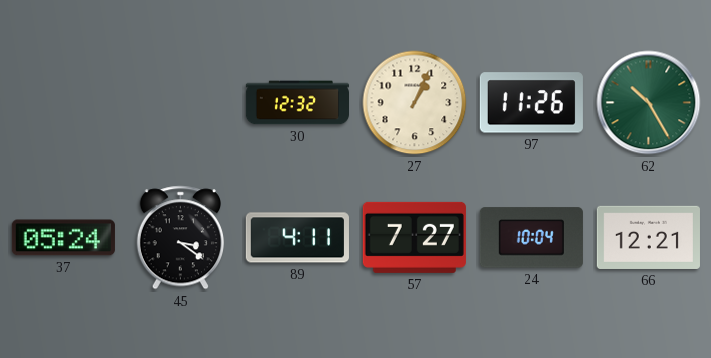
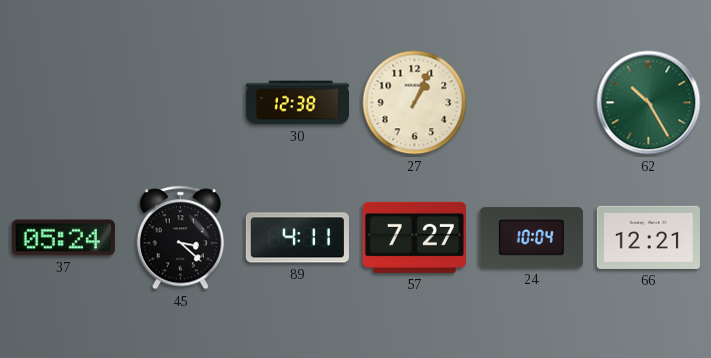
30: 12:32 -> 12:38
97: 11:26 -> none
45: 3:21 -> 3:22
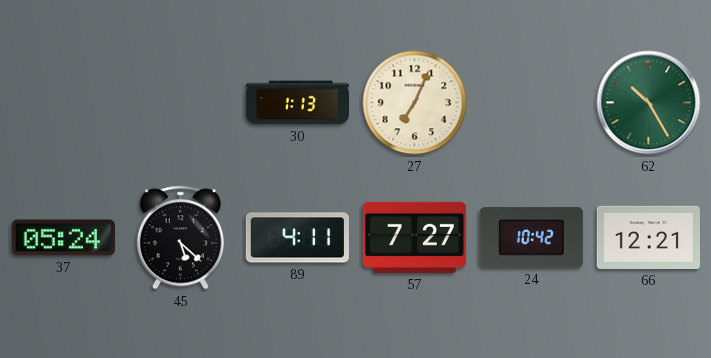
30: 12:38 -> 1:13
27: 1:04 -> 7:04
45: 3:22 -> 5:22
24: 10:04 -> 10:42
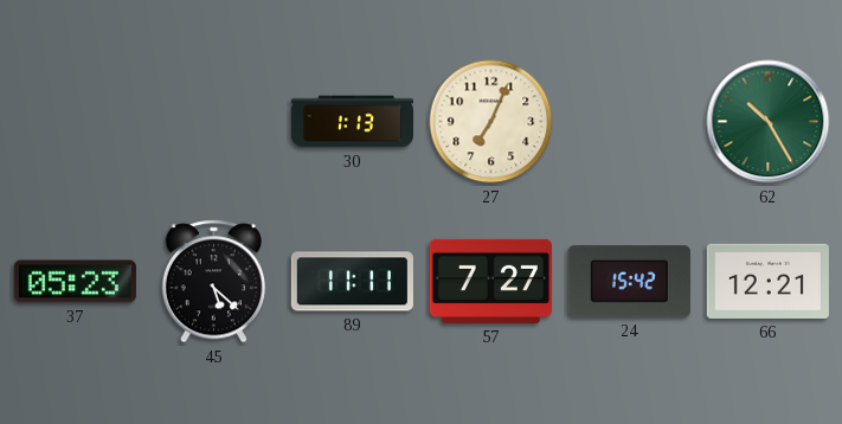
37: 05:24 -> 05:23
89: 4:11 -> 11:11
24: 10:42 -> 15:42
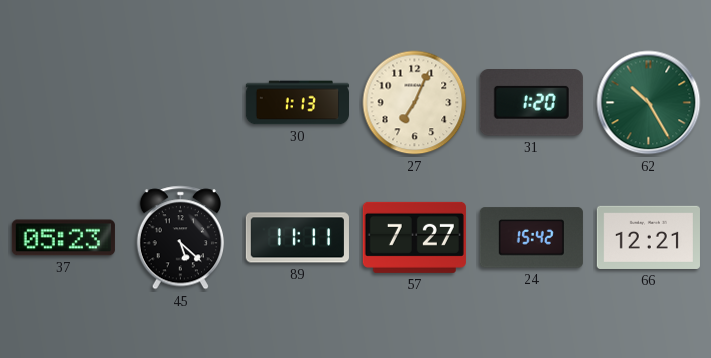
31: none -> 1:20
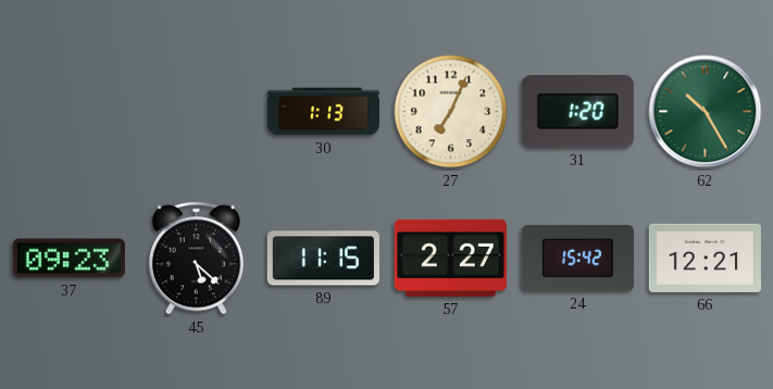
37: 05:23 -> 09:23
89: 11:11 -> 11:15
57: 7:27 -> 2:27
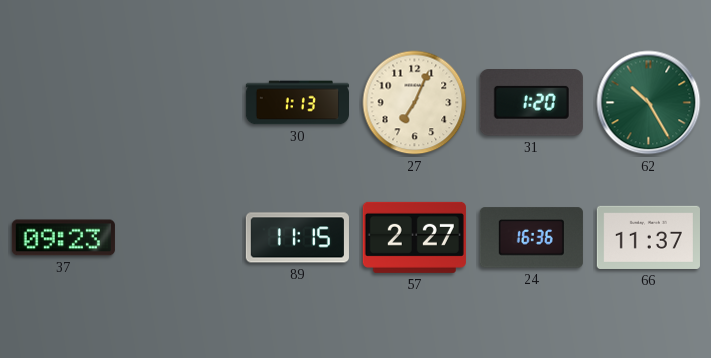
45: 5:22 -> none
24: 15:42 -> 16:36
66: 12:21 -> 11:37
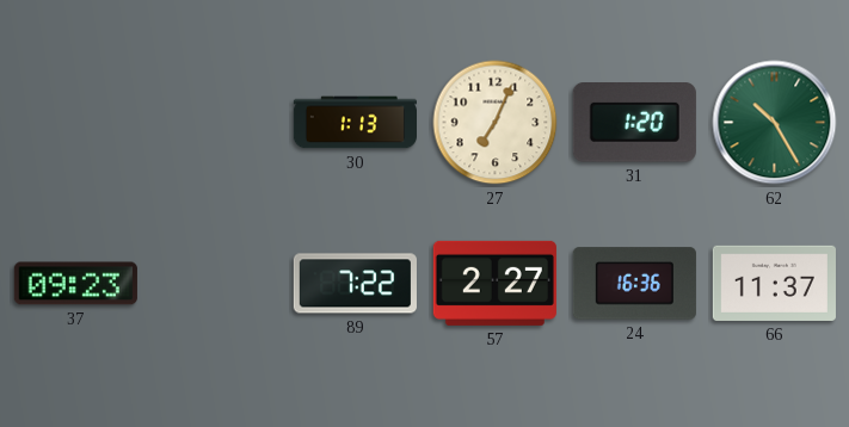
89: 11:15 -> 7:22
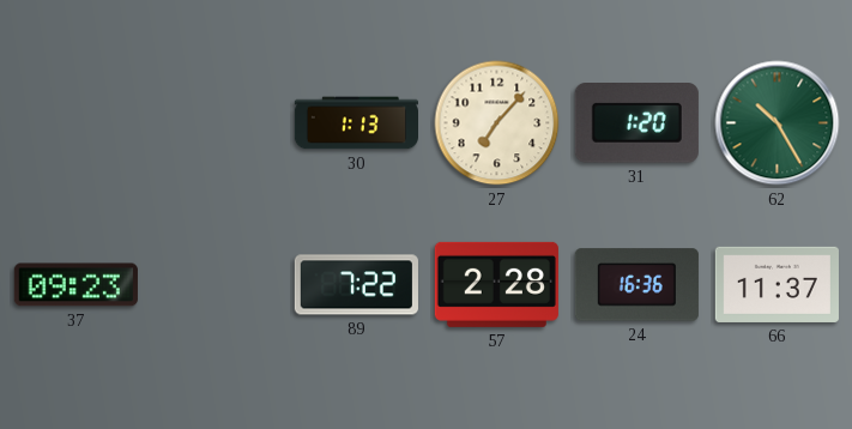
27: 7:04 -> 7:07
57: 2:27 -> 2:28
